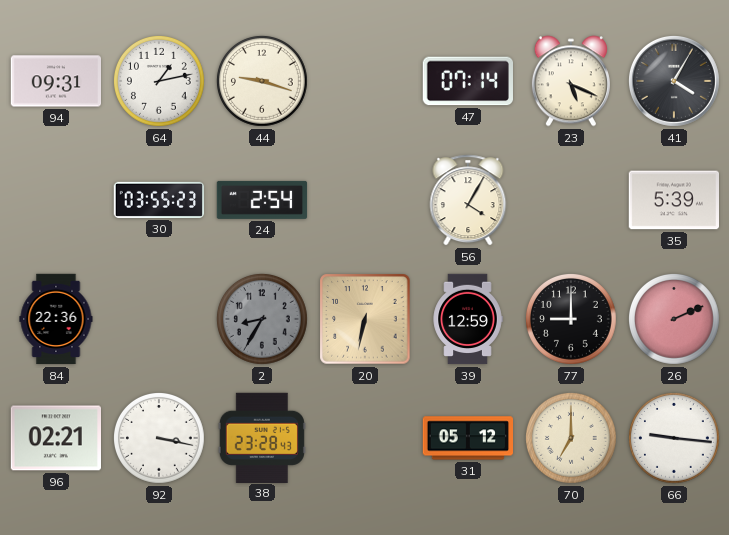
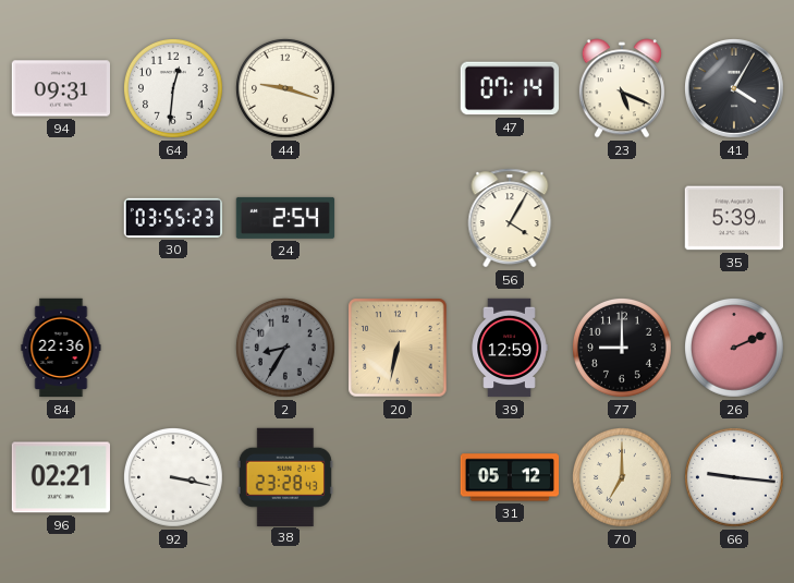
64: 1:13 -> 12:31
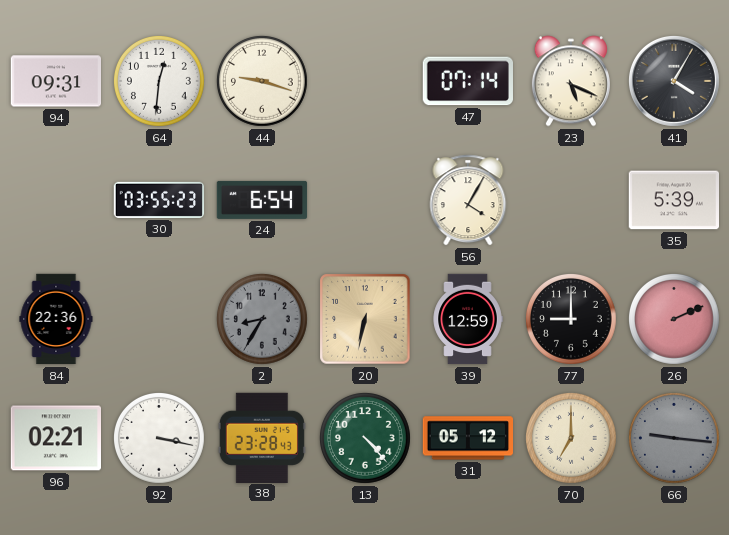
24: 2:54 -> 6:54
13: none -> 4:23
66 dial: white -> grey
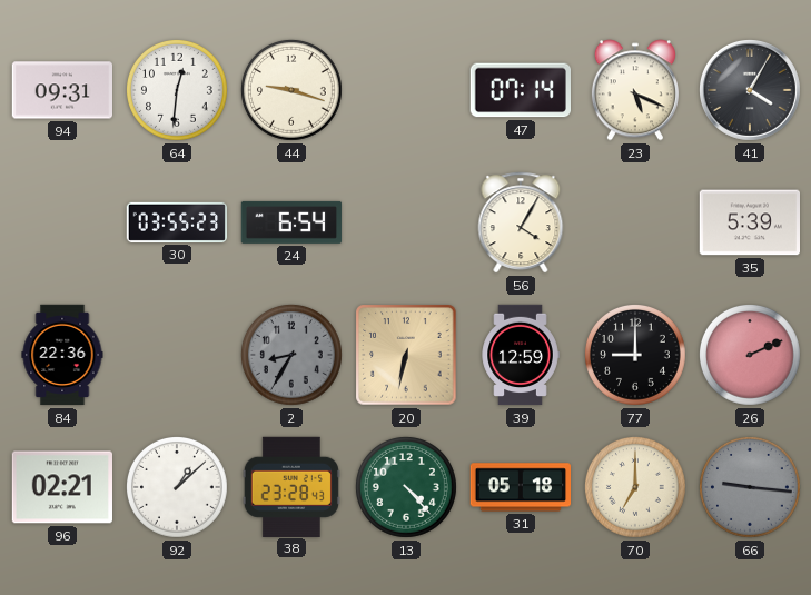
92: 3:17 -> 1:08
31: 05:12 -> 05:18
